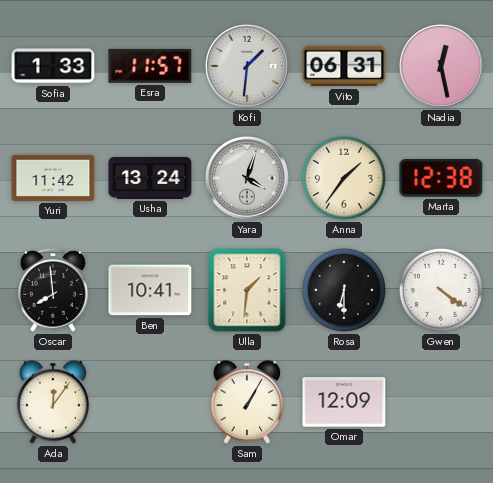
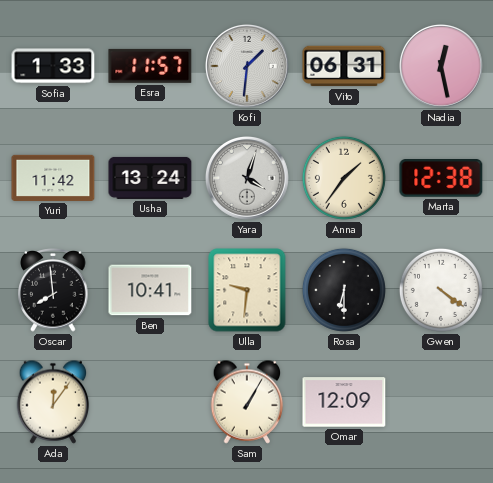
Ulla: 1:31 -> 9:31
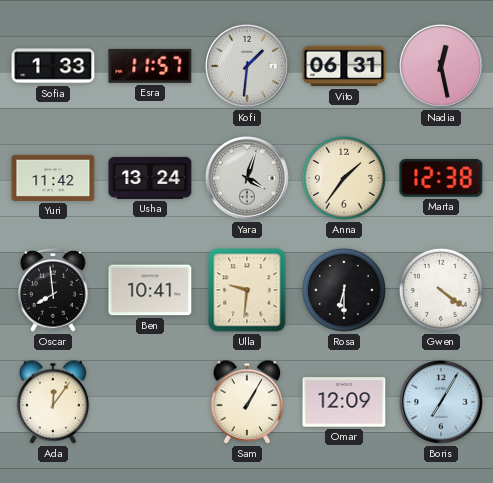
Boris: none -> 7:05
